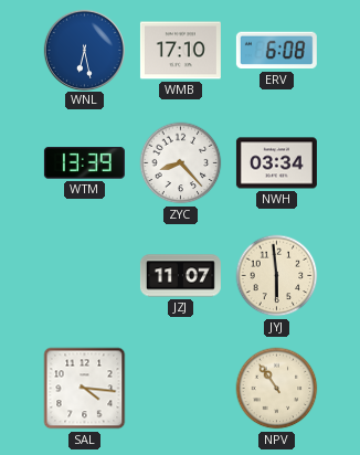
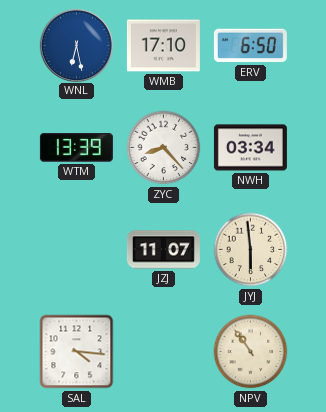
ERV: 6:08 -> 6:50
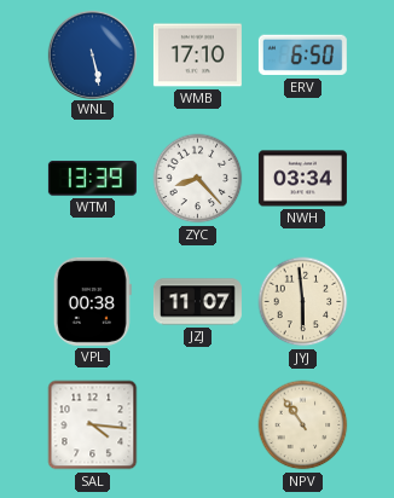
WNL: 6:28 -> 5:28
VPL: none -> 00:38
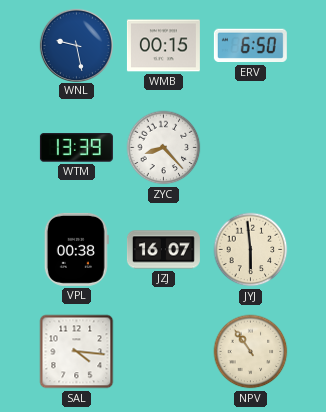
WNL: 5:28 -> 9:28
WMB: 17:10 -> 00:15
NWH: 03:34 -> none
JZJ: 11:07 -> 16:07
